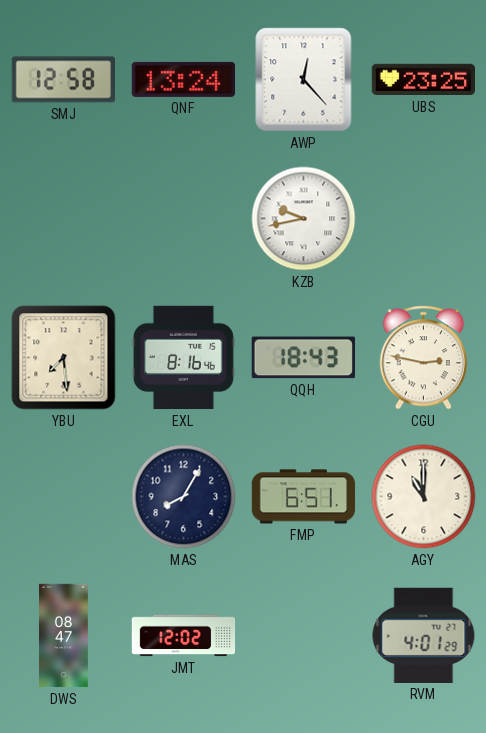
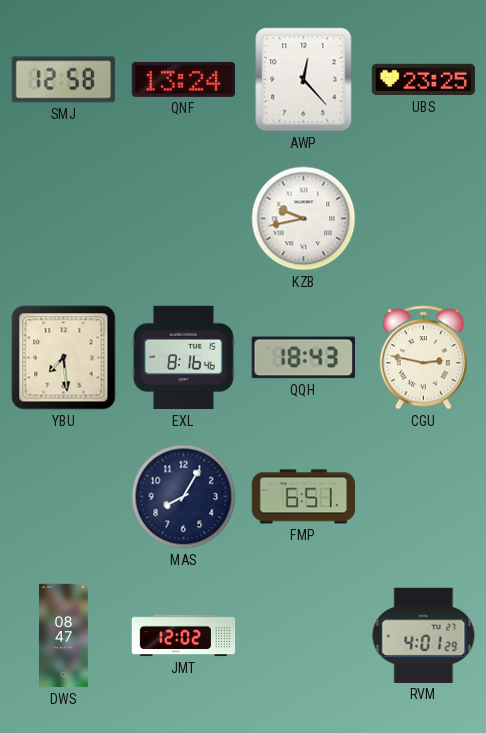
AGY: 11:00 -> none
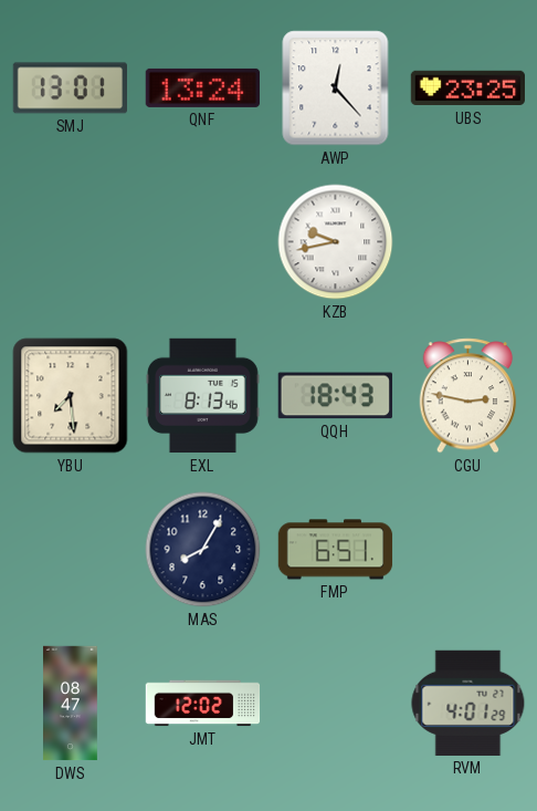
SMJ: 12:58 -> 13:01
EXL: 8:16 -> 8:13
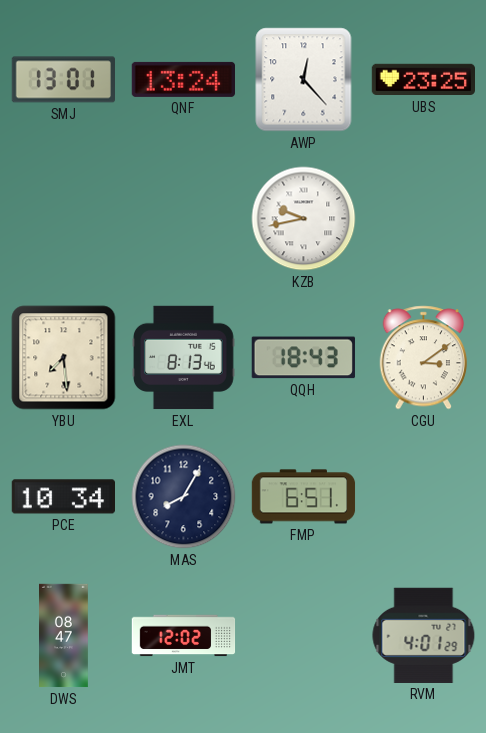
CGU: 2:47 -> 3:09
PCE: none -> 10:34
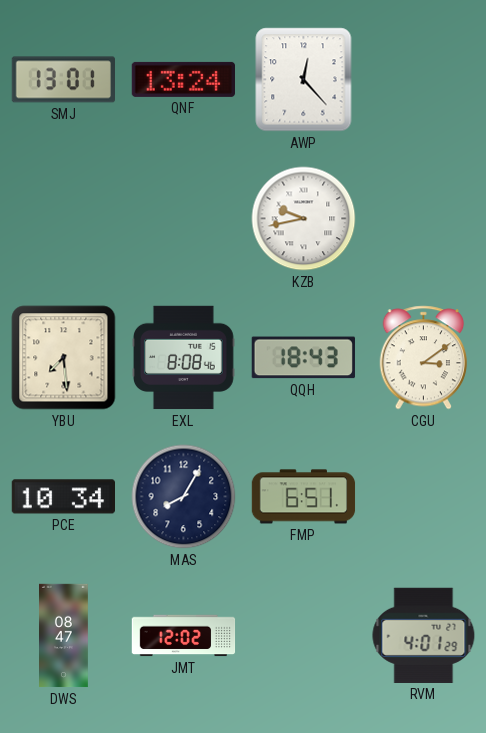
UBS: 23:25 -> none
EXL: 8:13 -> 8:08
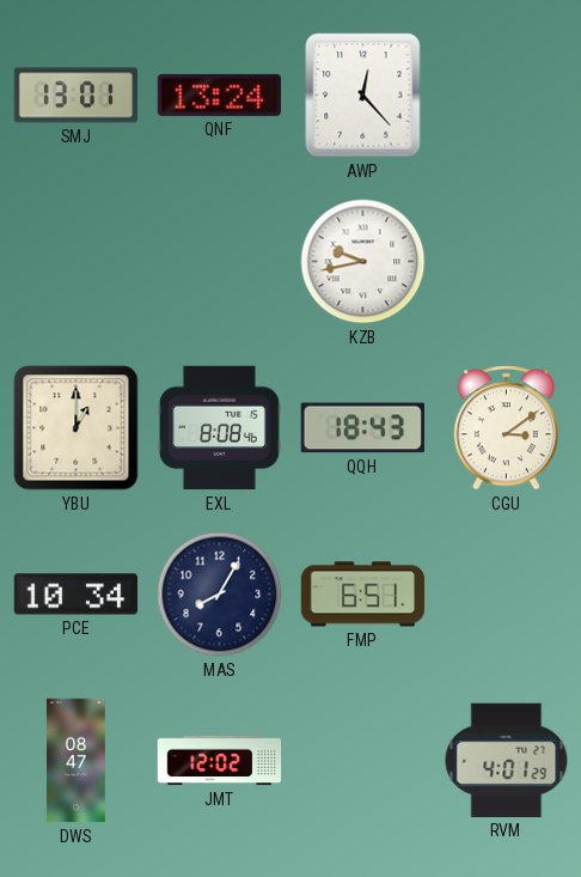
YBU: 7:29 -> 1:00
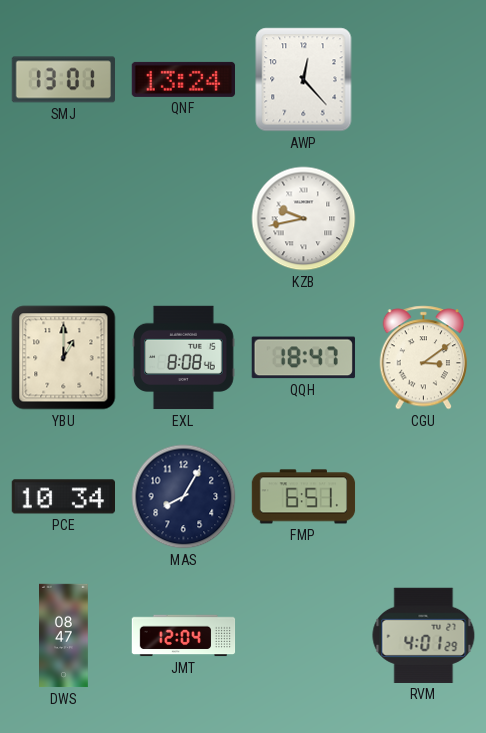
QQH: 18:43 -> 18:47
JMT: 12:02 -> 12:04
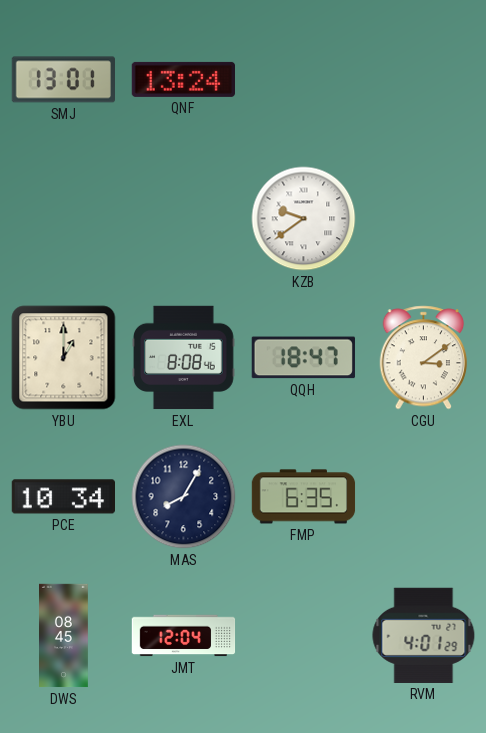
AWP: 12:23 -> none
KZB: 9:43 -> 9:39
FMP: 6:51 -> 6:35
DWS: 08:47 -> 08:45
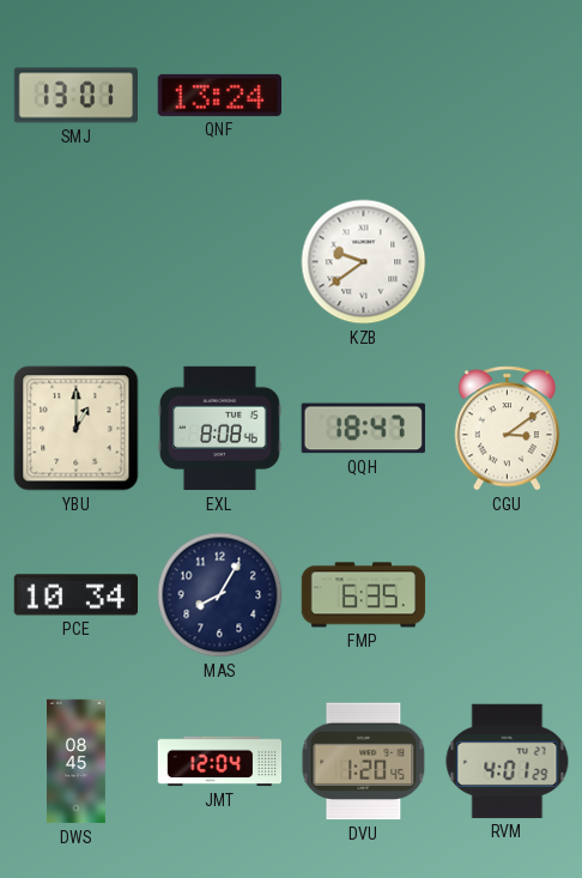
DVU: none -> 1:20
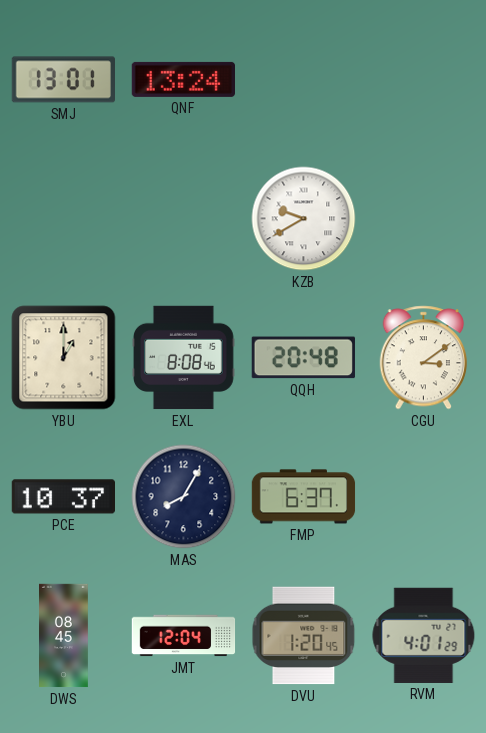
KZB: 9:39 -> 9:40
QQH: 18:47 -> 20:48
PCE: 10:34 -> 10:37
FMP: 6:35 -> 6:37
